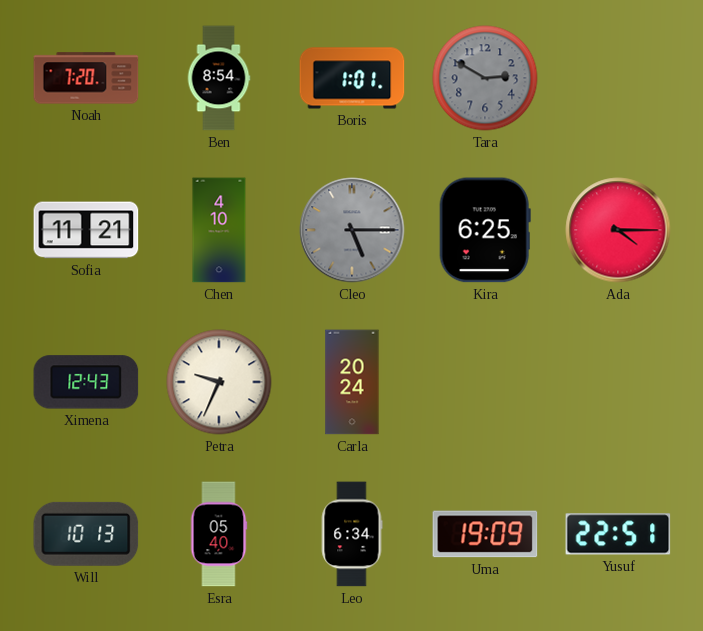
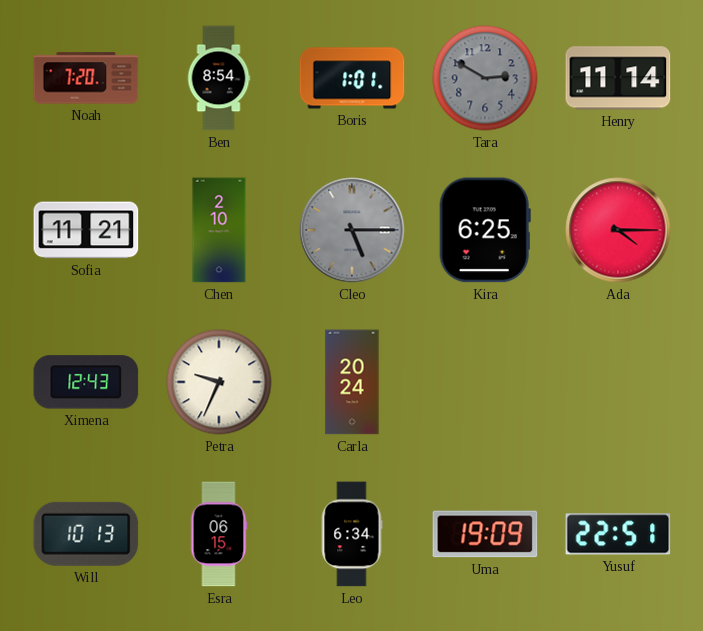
Henry: none -> 11:14
Chen: 4:10 -> 2:10
Esra: 05:40 -> 06:15
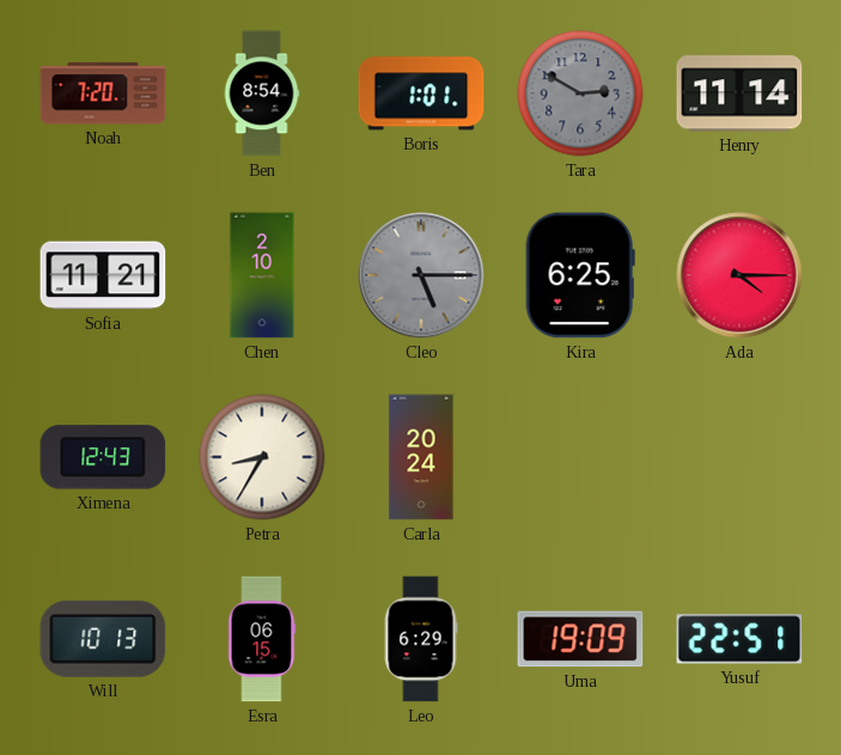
Petra: 9:34 -> 8:35
Leo: 6:34 -> 6:29
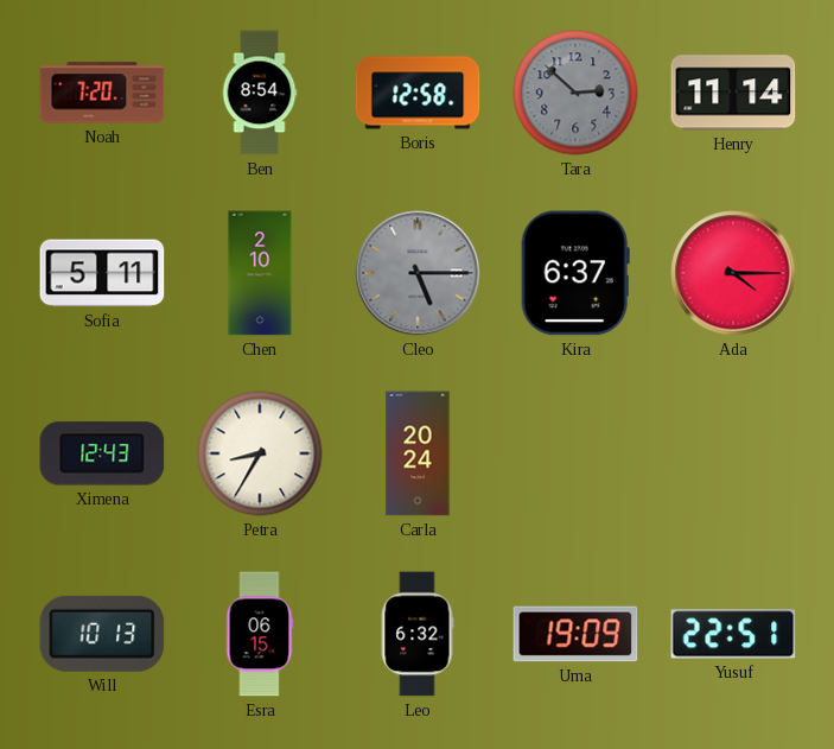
Boris: 1:01 -> 12:58
Tara: 2:50 -> 2:52
Sofia: 11:21 -> 5:11
Kira: 6:25 -> 6:37
Leo: 6:29 -> 6:32
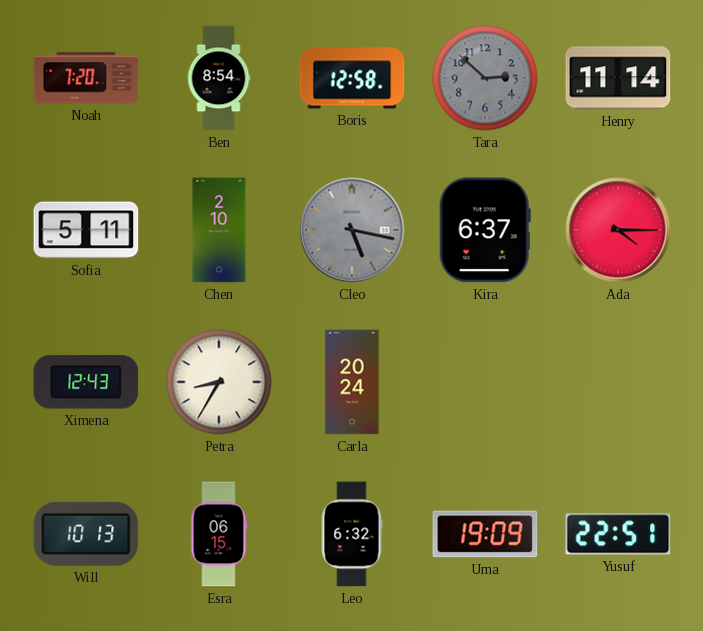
Cleo: 5:15 -> 5:17
